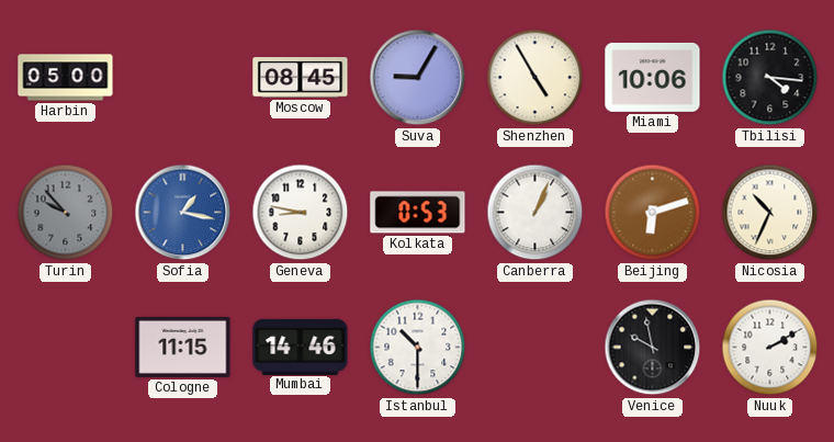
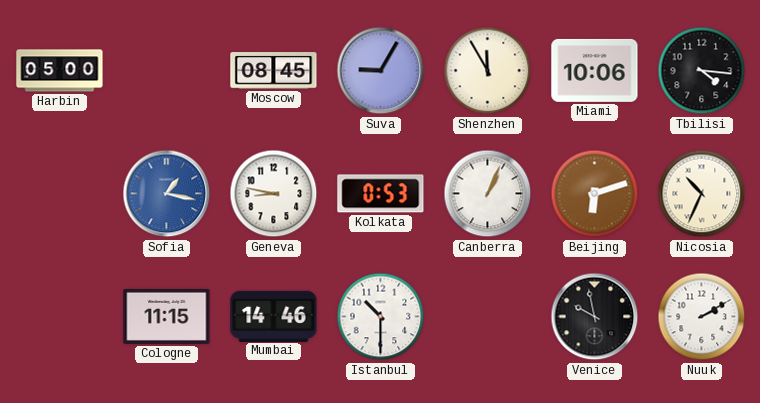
Shenzhen: 4:55 -> 11:55
Turin: 9:53 -> none
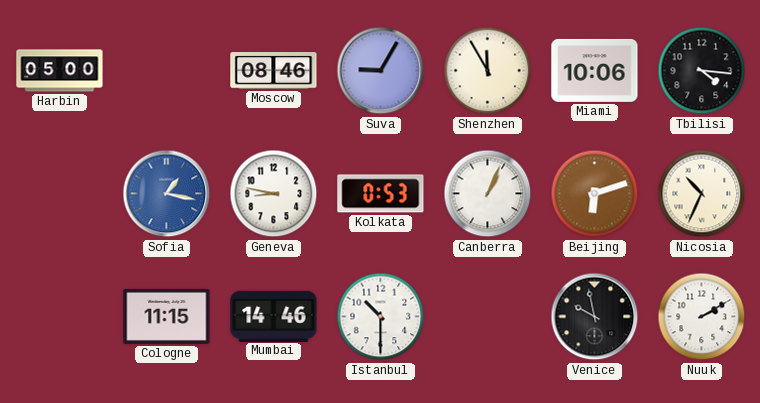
Moscow: 08:45 -> 08:46
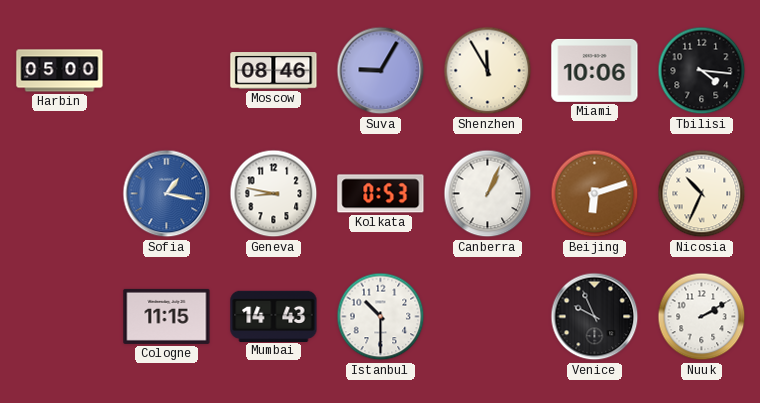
Mumbai: 14:46 -> 14:43
Venice: 9:58 -> 9:56
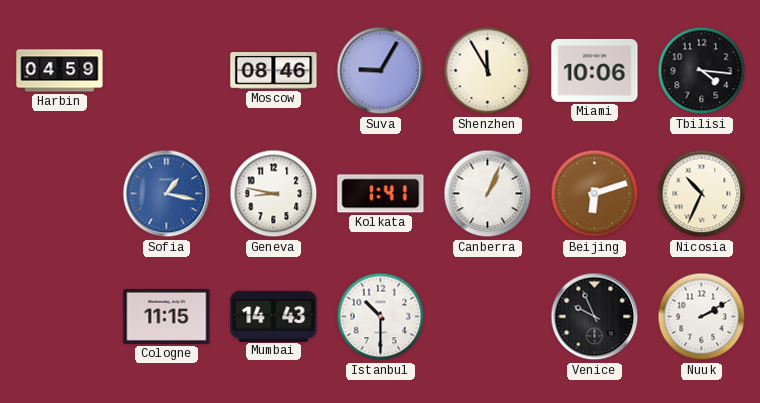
Harbin: 05:00 -> 04:59
Kolkata: 0:53 -> 1:41
